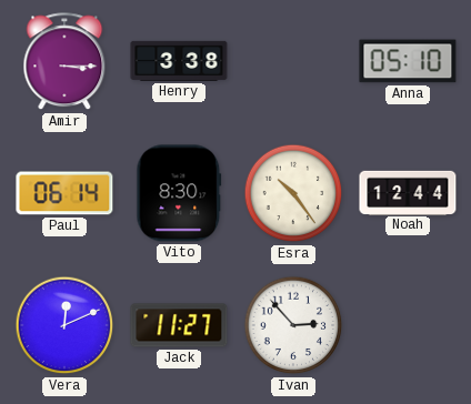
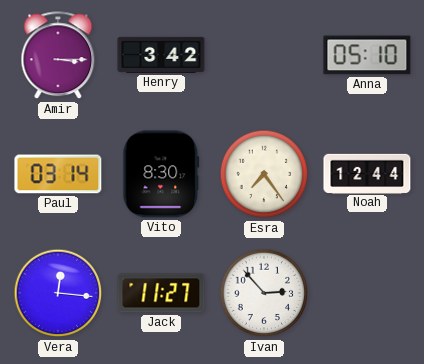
Henry: 3:38 -> 3:42
Paul: 06:14 -> 03:14
Esra: 10:24 -> 7:24
Vera: 12:11 -> 12:16
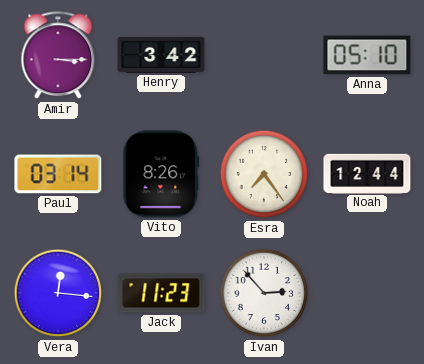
Vito: 8:30 -> 8:26
Jack: 11:27 -> 11:23
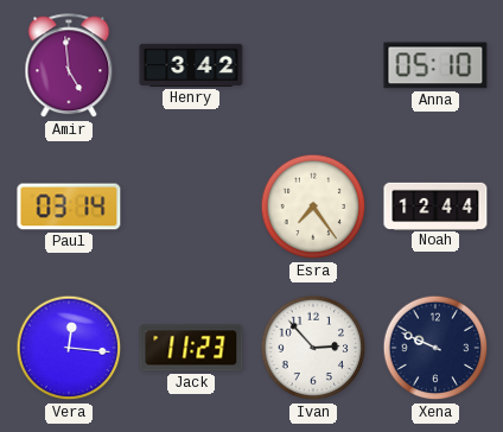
Amir: 3:15 -> 4:59
Vito: 8:26 -> none
Xena: none -> 9:49
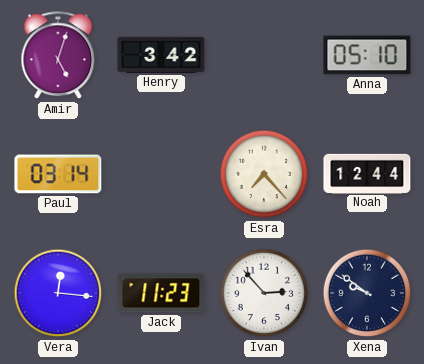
Amir: 4:59 -> 5:03
Esra: 7:24 -> 7:23
Xena: 9:49 -> 9:51
